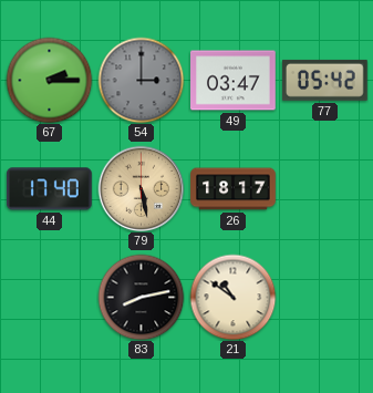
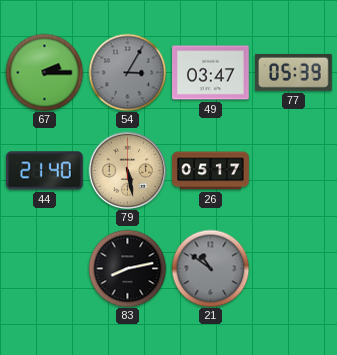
54: 3:00 -> 3:05
77: 05:42 -> 05:39
44: 17:40 -> 21:40
26: 18:17 -> 05:17
21 dial: cream -> grey
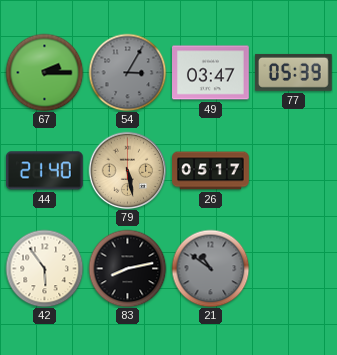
42: none -> 5:54
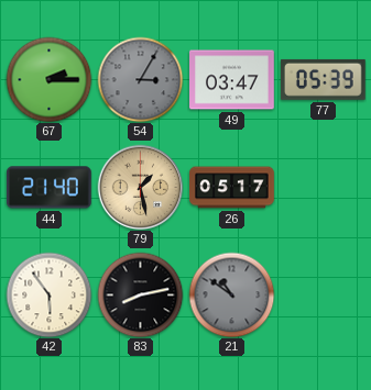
79: 5:28 -> 1:28
